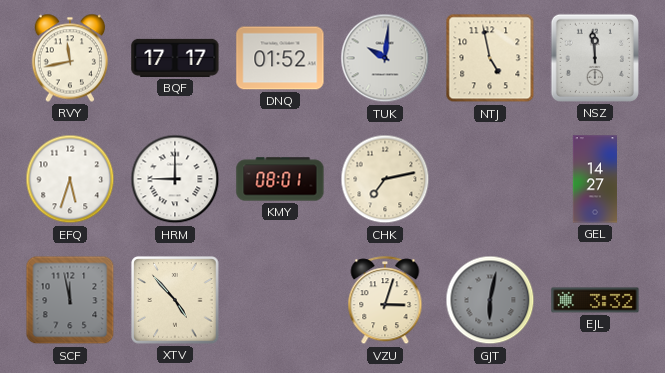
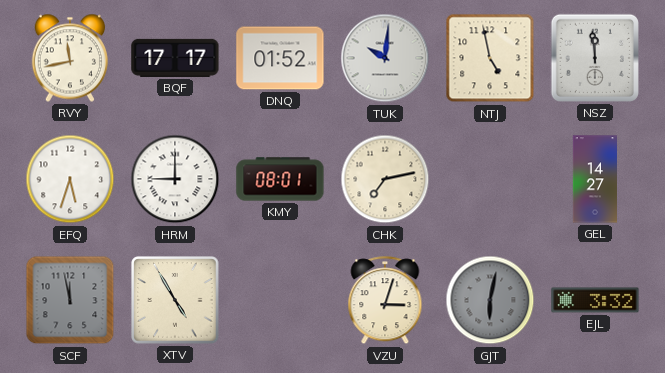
XTV: 4:53 -> 4:55
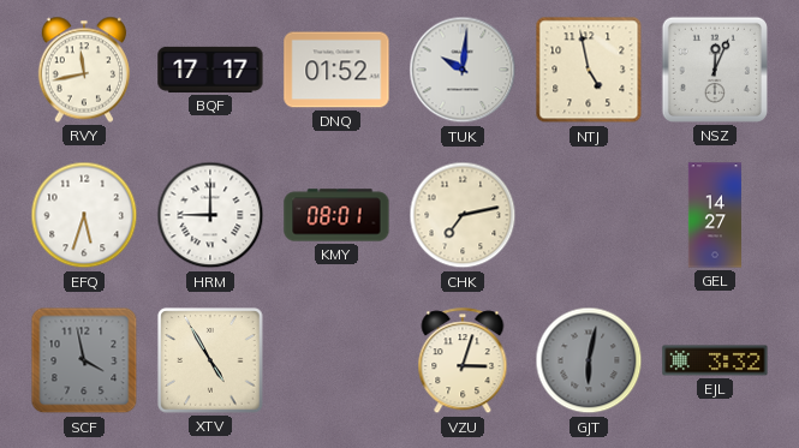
NSZ: 11:59 -> 12:04
SCF: 11:58 -> 3:58
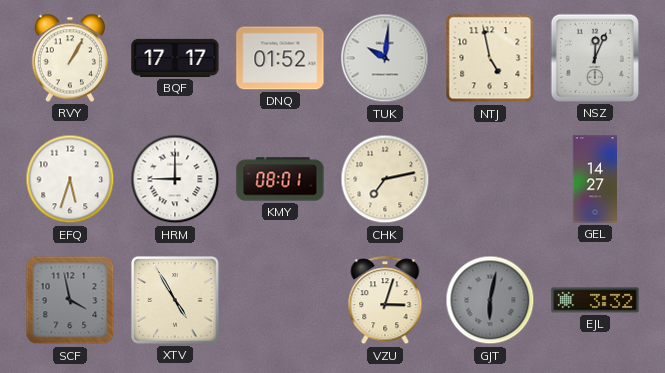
RVY: 11:43 -> 1:05
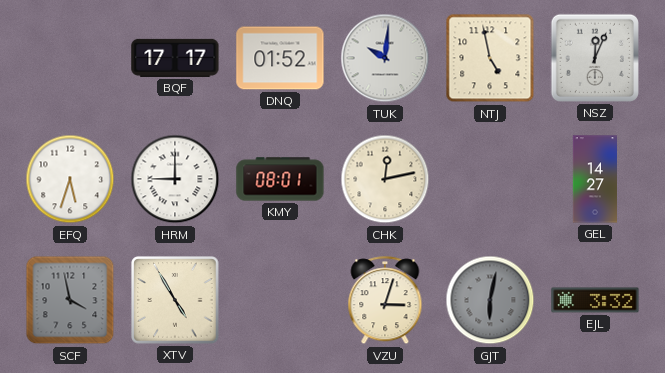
RVY: 1:05 -> none
CHK: 7:13 -> 12:13
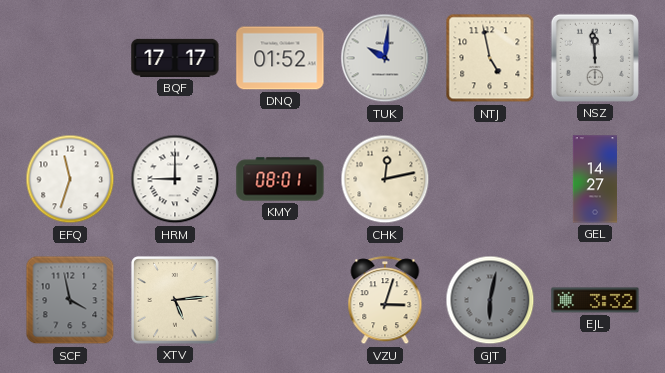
NSZ: 12:04 -> 11:59
EFQ: 5:33 -> 11:33
XTV: 4:55 -> 5:14
